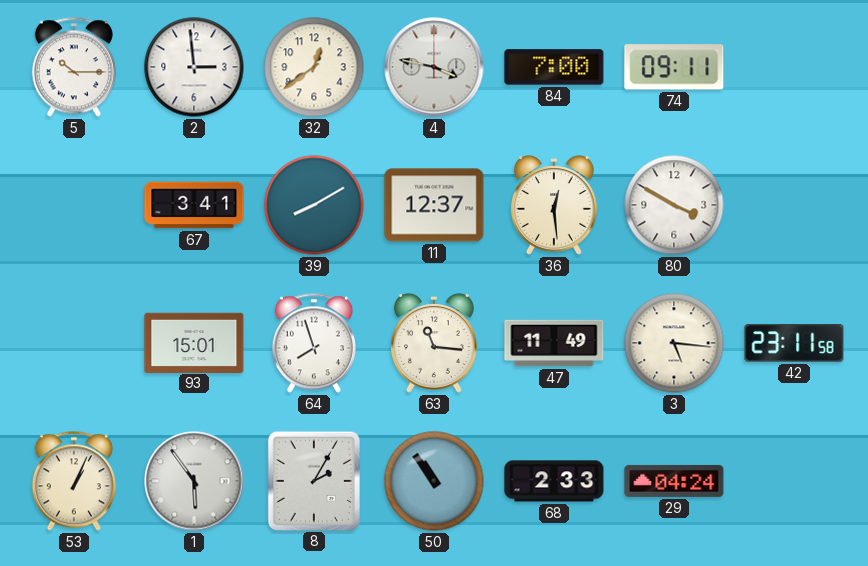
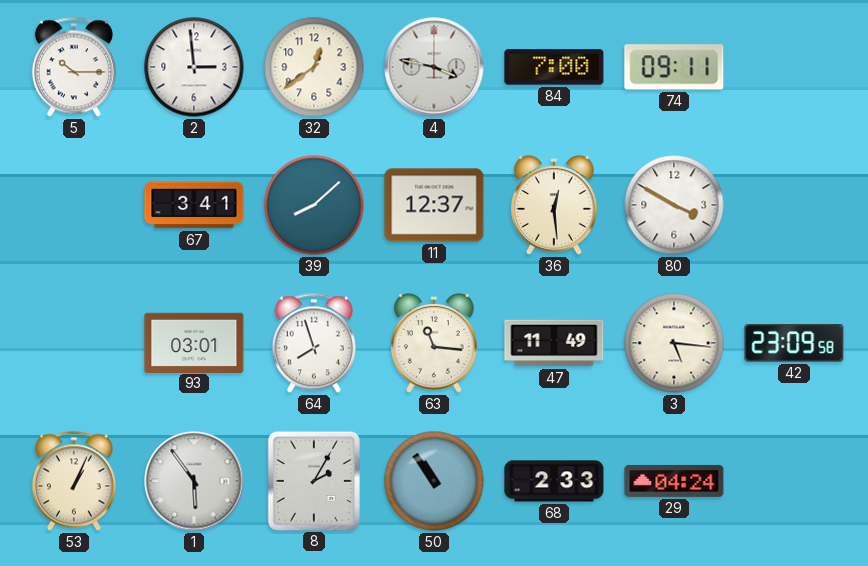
39: 8:10 -> 8:08
93: 15:01 -> 03:01
42: 23:11 -> 23:09
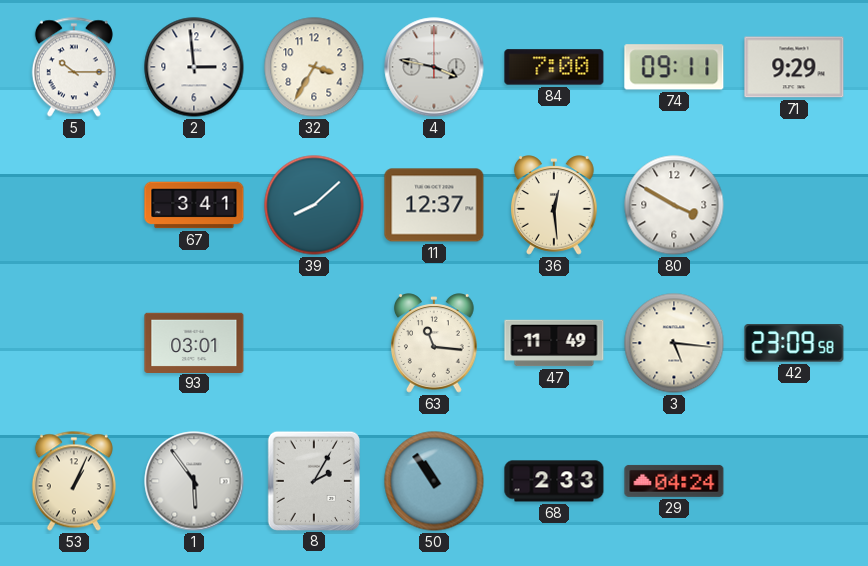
32: 12:39 -> 3:35
71: none -> 9:29
64: 7:57 -> none
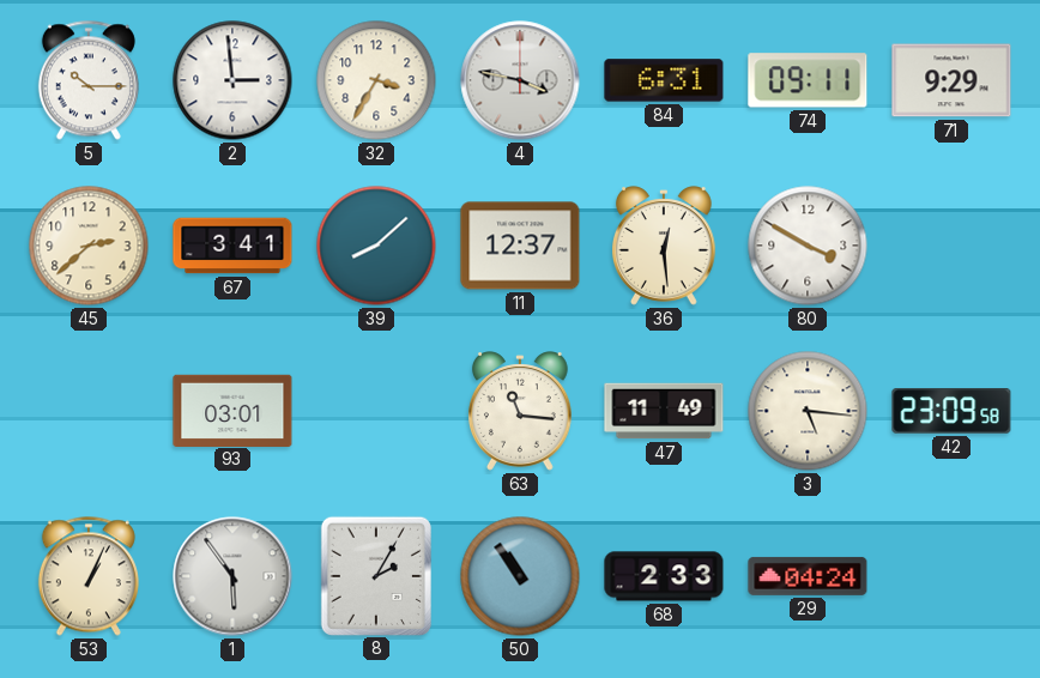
84: 7:00 -> 6:31
45: none -> 2:38
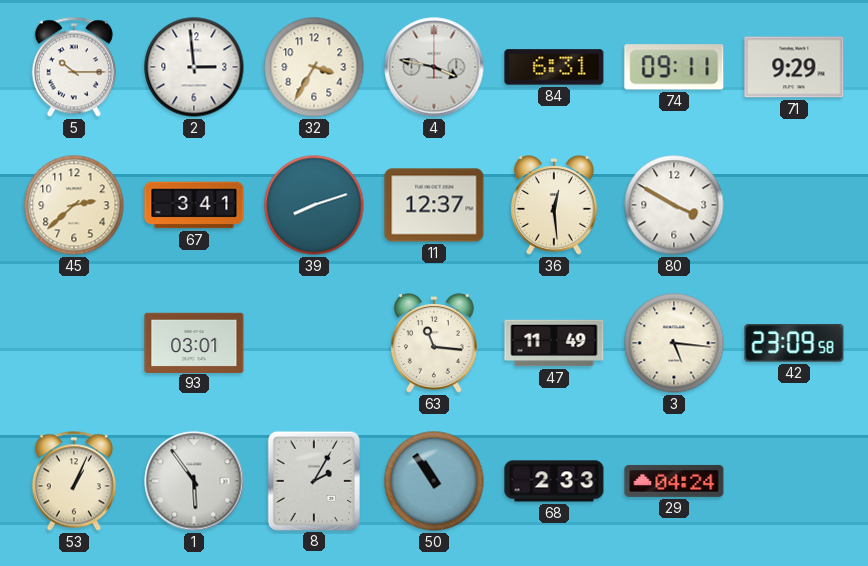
39: 8:08 -> 8:12
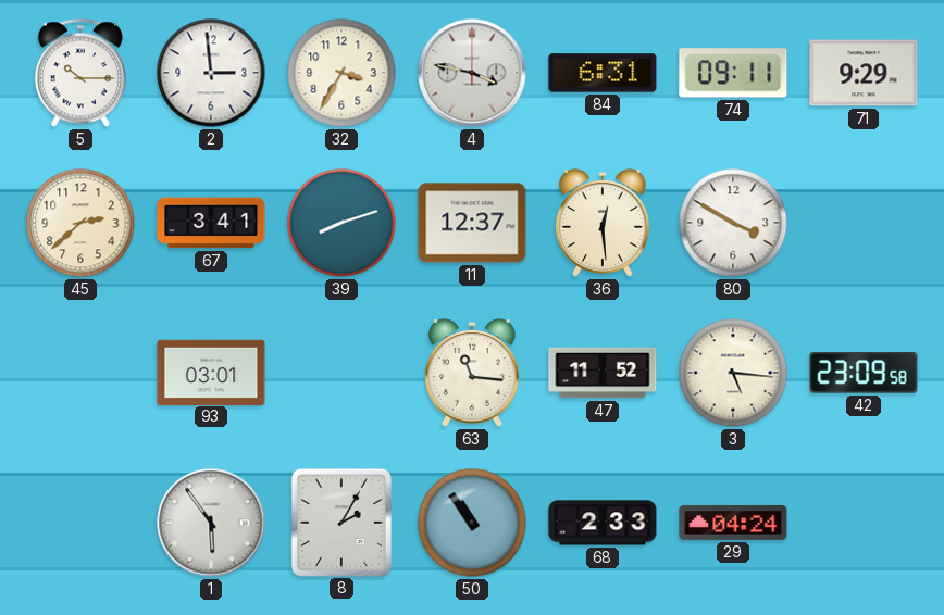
47: 11:49 -> 11:52
53: 1:04 -> none
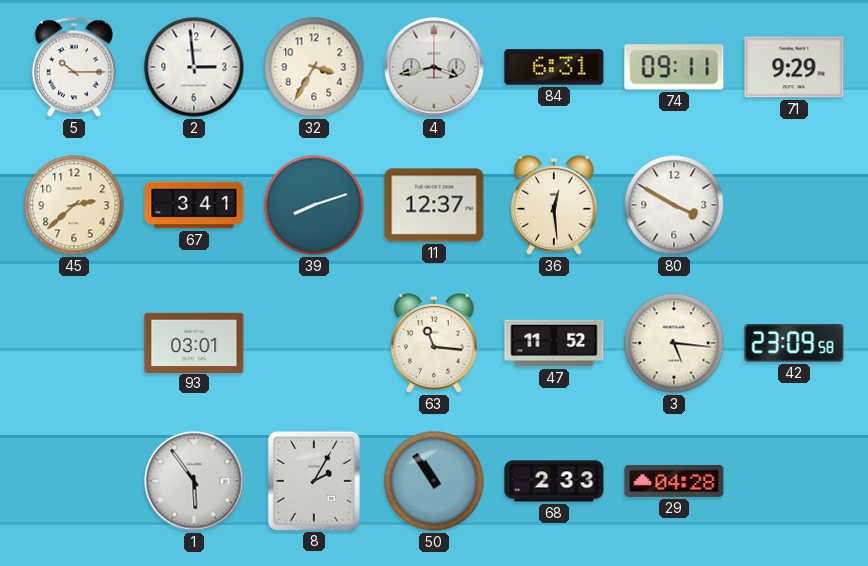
4: 3:47 -> 3:43
29: 04:24 -> 04:28
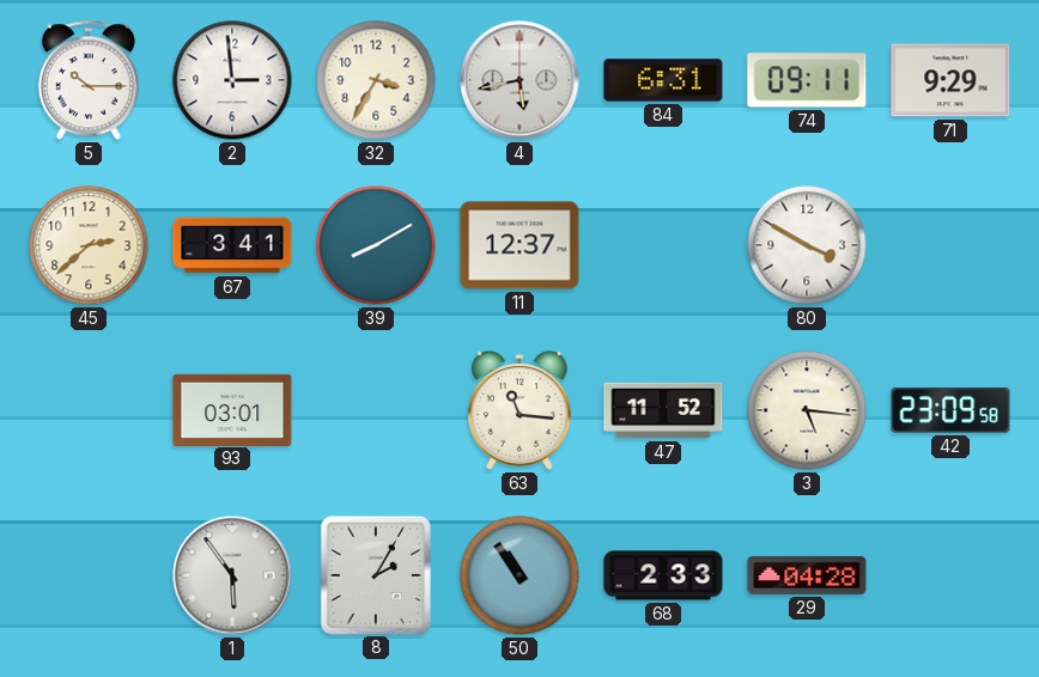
4: 3:43 -> 5:43
39: 8:12 -> 8:10
36: 12:29 -> none
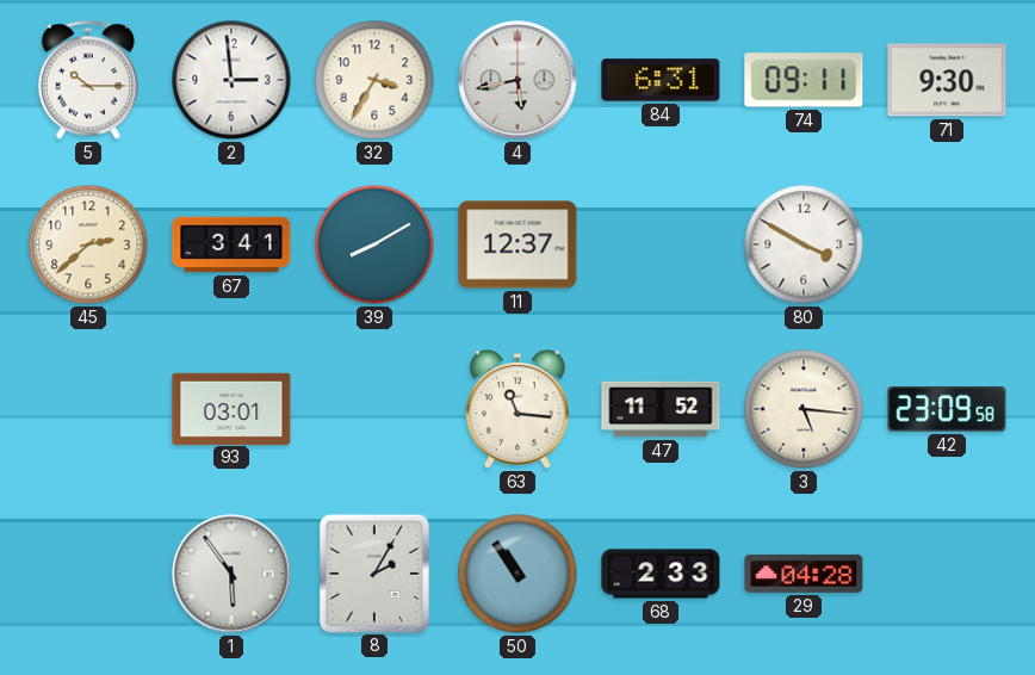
71: 9:29 -> 9:30
